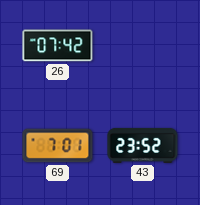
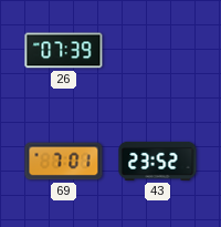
26: 07:42 -> 07:39
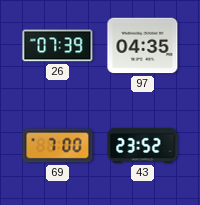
97: none -> 04:35
69: 7:01 -> 7:00
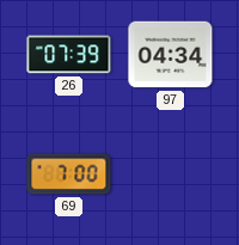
97: 04:35 -> 04:34
43: 23:52 -> none
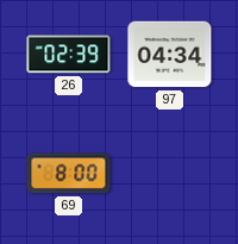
26: 07:39 -> 02:39
69: 7:00 -> 8:00
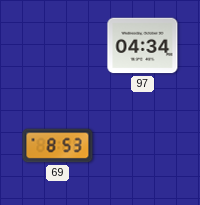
26: 02:39 -> none
69: 8:00 -> 8:53
